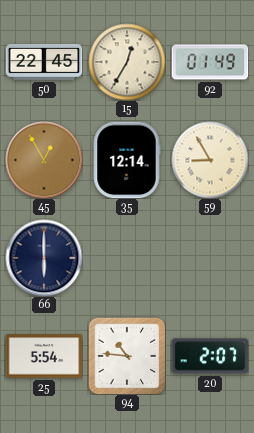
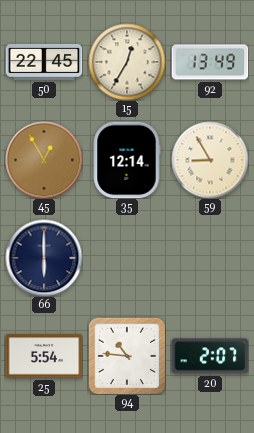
92: 01:49 -> 13:49
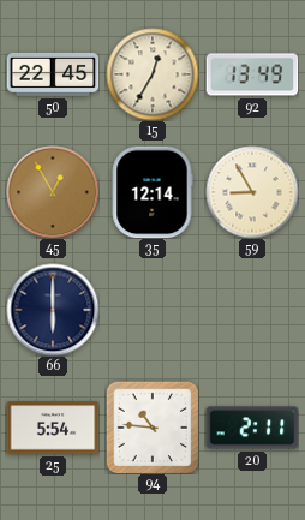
20: 2:07 -> 2:11
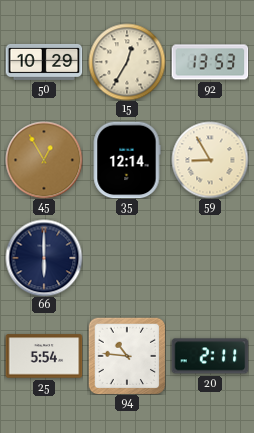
50: 22:45 -> 10:29
92: 13:49 -> 13:53
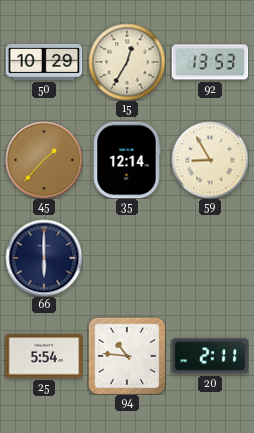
45: 12:55 -> 1:37
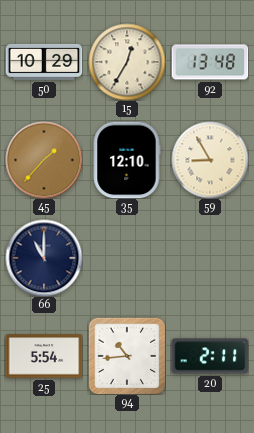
92: 13:53 -> 13:48
35: 12:14 -> 12:10
66: 6:00 -> 11:00
94: 10:46 -> 10:44
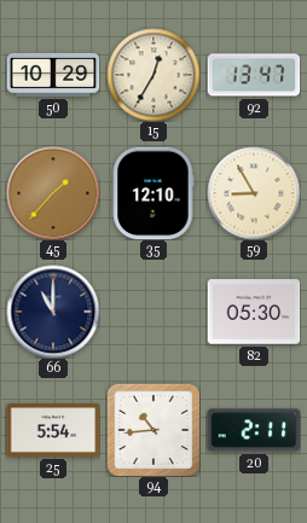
92: 13:48 -> 13:47
82: none -> 05:30
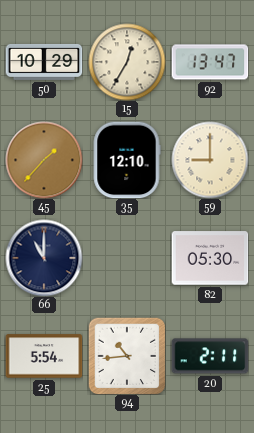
59: 8:55 -> 9:00
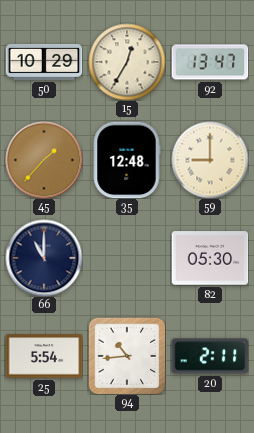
35: 12:10 -> 12:48
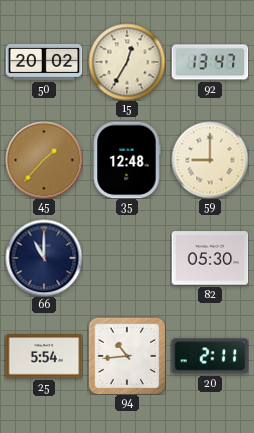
50: 10:29 -> 20:02
